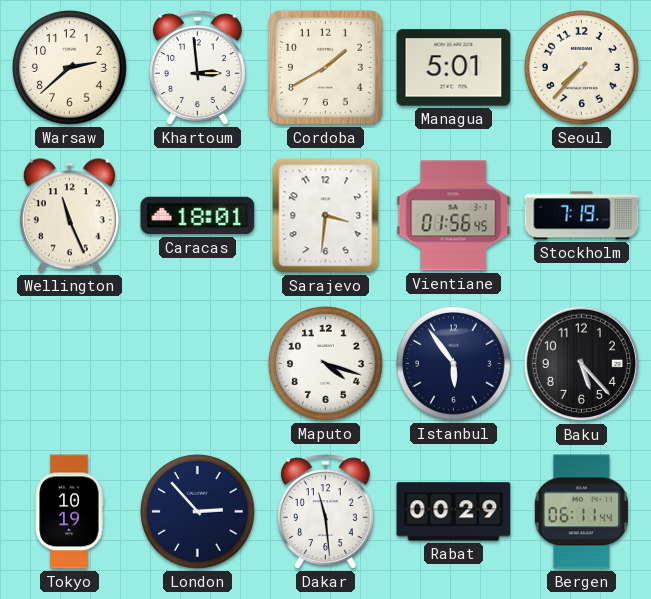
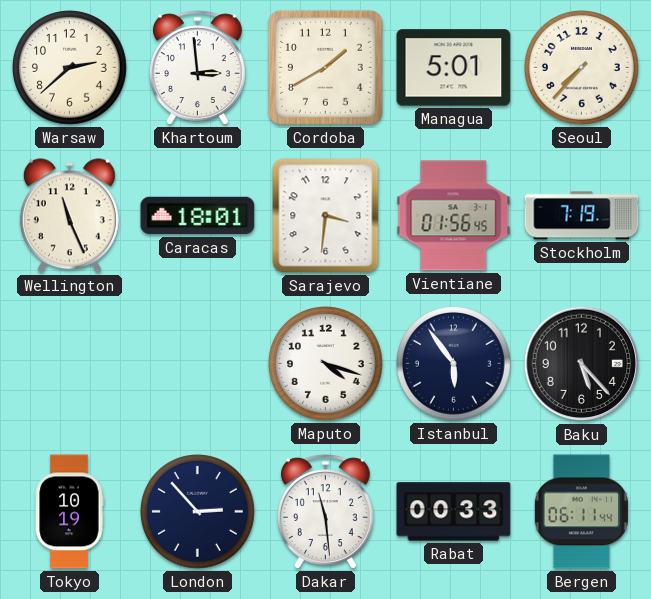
Rabat: 00:29 -> 00:33
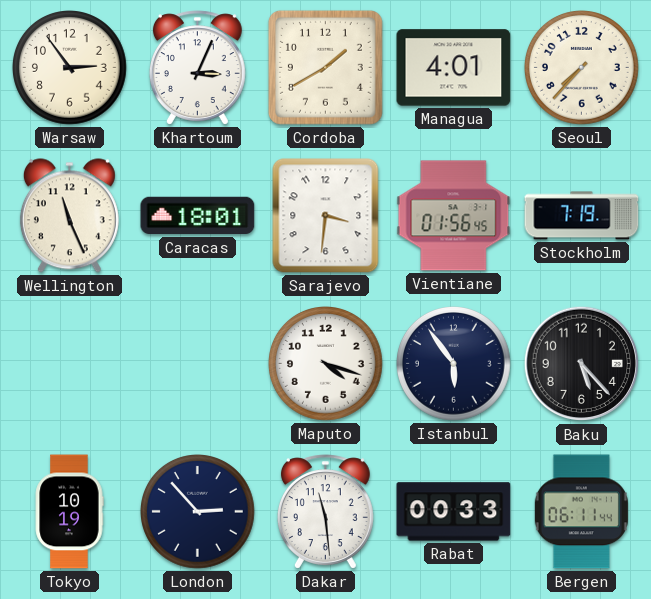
Warsaw: 2:38 -> 2:54
Khartoum: 2:59 -> 3:04
Managua: 5:01 -> 4:01
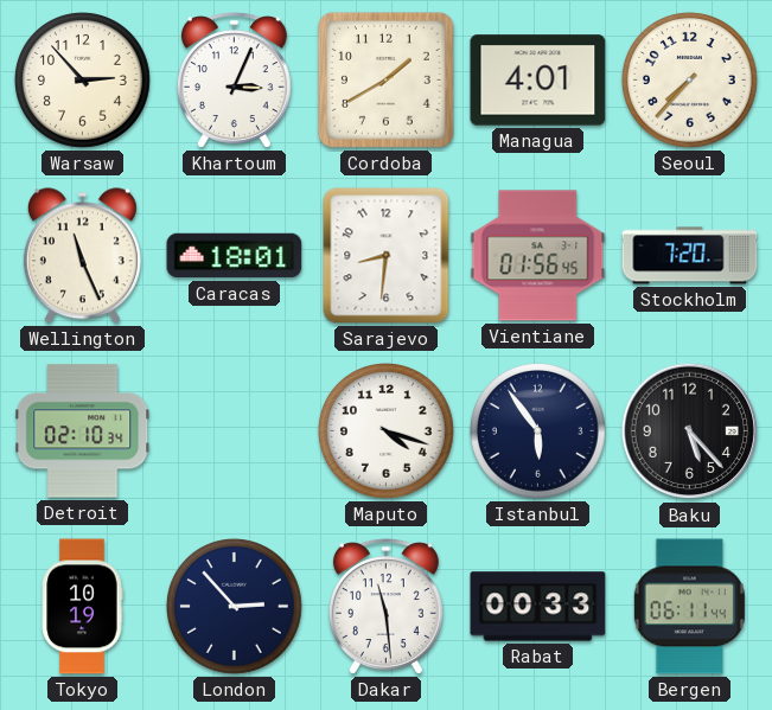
Warsaw: 2:54 -> 2:53
Sarajevo: 3:31 -> 8:31
Stockholm: 7:19 -> 7:20
Detroit: none -> 02:10
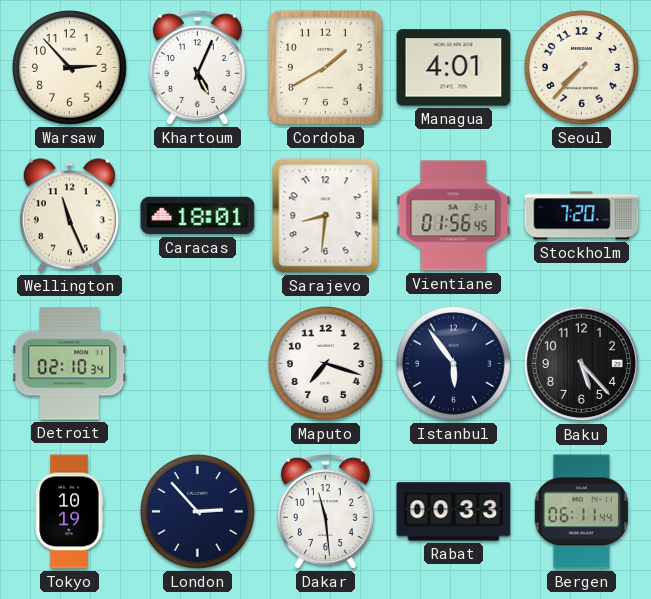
Khartoum: 3:04 -> 5:04
Maputo: 4:18 -> 7:18
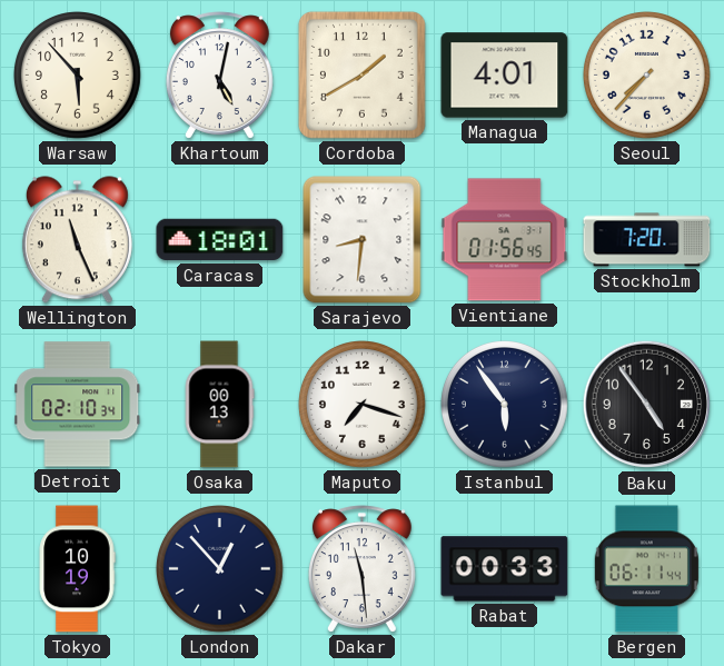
Warsaw: 2:53 -> 5:53
Khartoum: 5:04 -> 5:02
Osaka: none -> 00:13
Baku: 5:23 -> 4:54
London: 2:53 -> 12:53
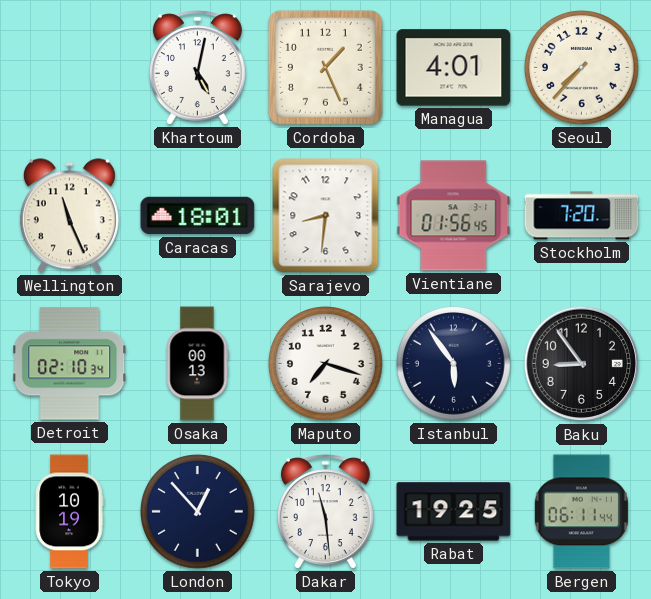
Warsaw: 5:53 -> none
Cordoba: 1:40 -> 1:26
Baku: 4:54 -> 8:54
Rabat: 00:33 -> 19:25
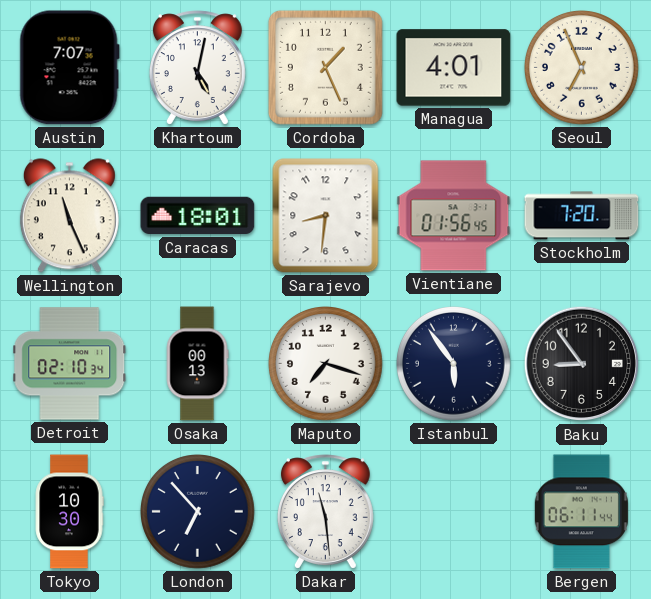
Austin: none -> 7:07
Seoul: 7:37 -> 6:56
Tokyo: 10:19 -> 10:30
London: 12:53 -> 6:53
Rabat: 19:25 -> none
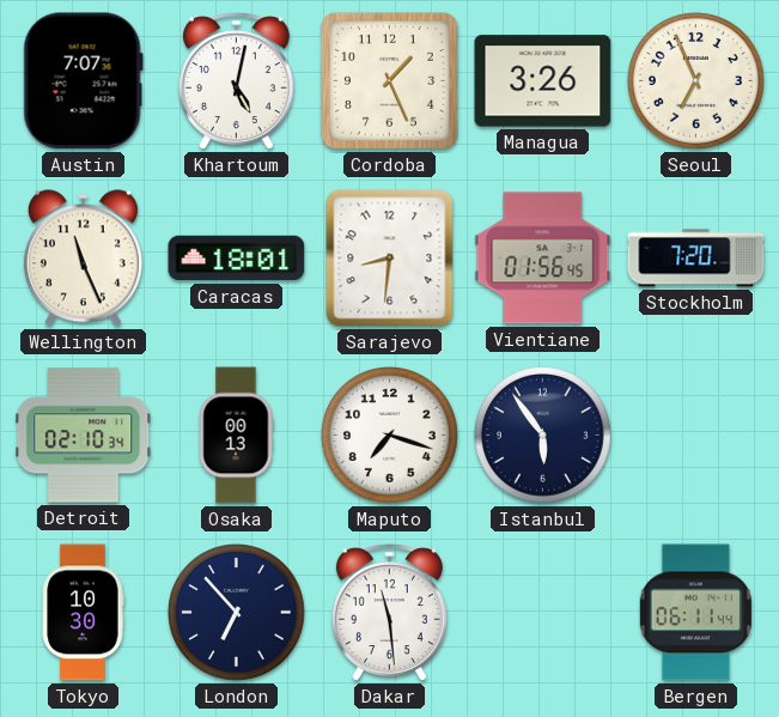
Managua: 4:01 -> 3:26
Baku: 8:54 -> none
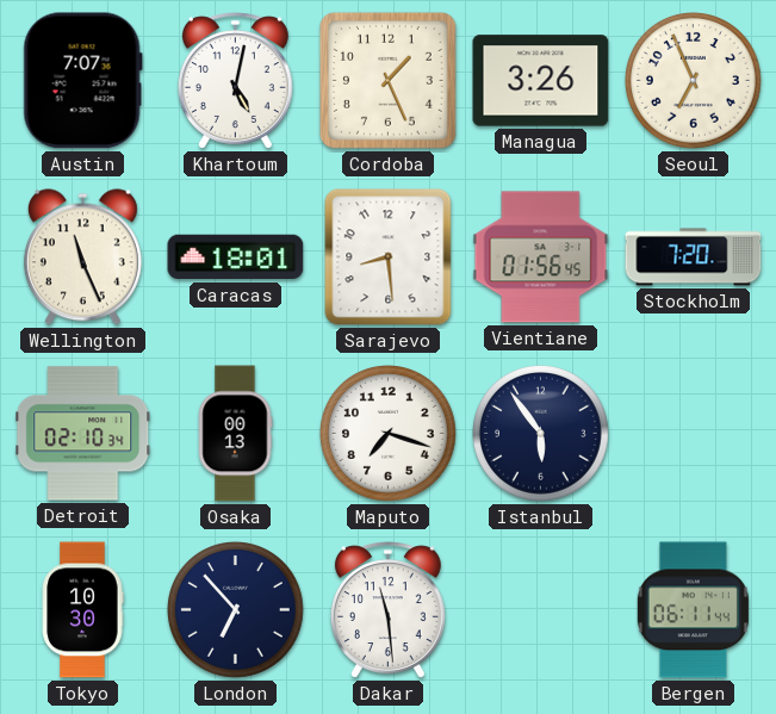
Sarajevo: 8:31 -> 8:29
